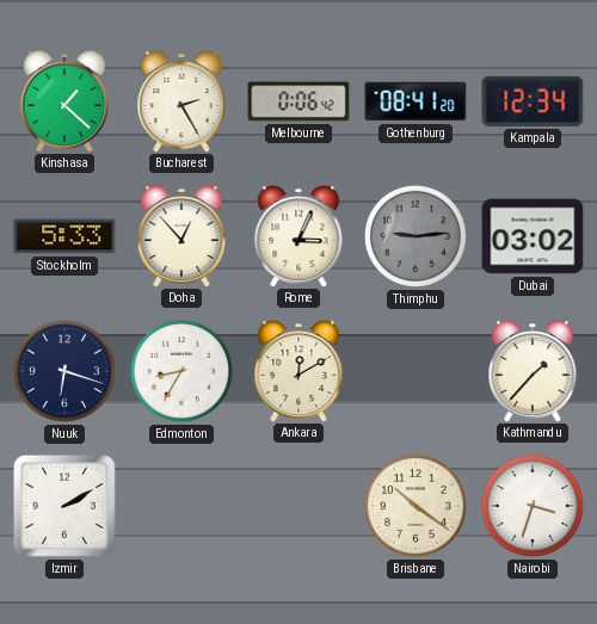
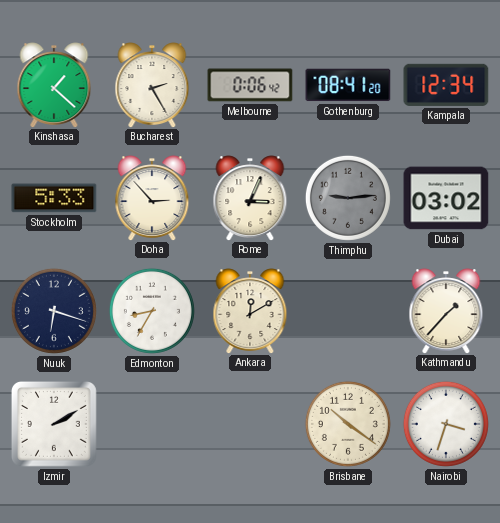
Doha: 12:53 -> 2:53
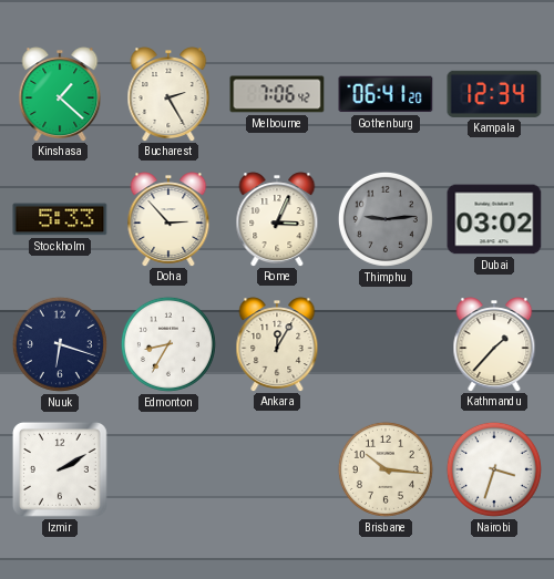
Melbourne: 0:06 -> 7:06
Gothenburg: 08:41 -> 06:41
Ankara: 12:10 -> 12:05
Brisbane: 10:21 -> 10:16
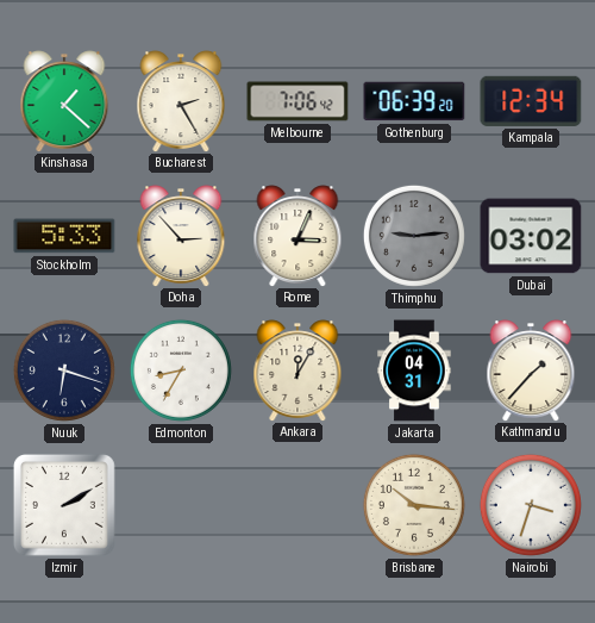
Gothenburg: 06:41 -> 06:39
Jakarta: none -> 04:31
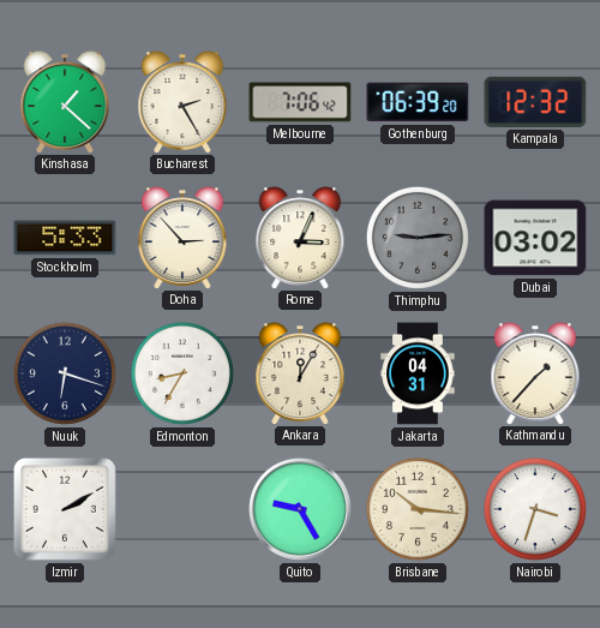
Kampala: 12:34 -> 12:32
Quito: none -> 9:25
